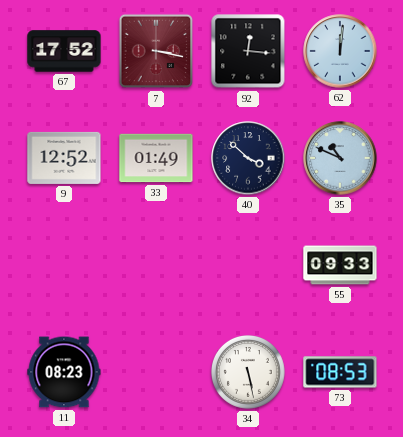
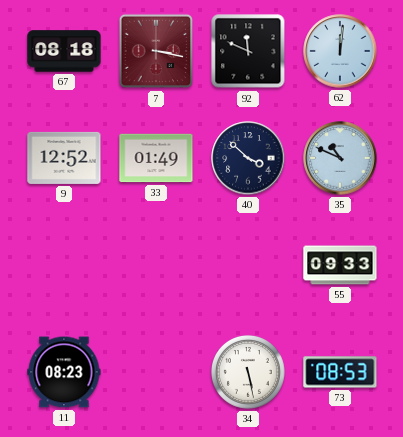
67: 17:52 -> 08:18
92: 12:16 -> 11:49
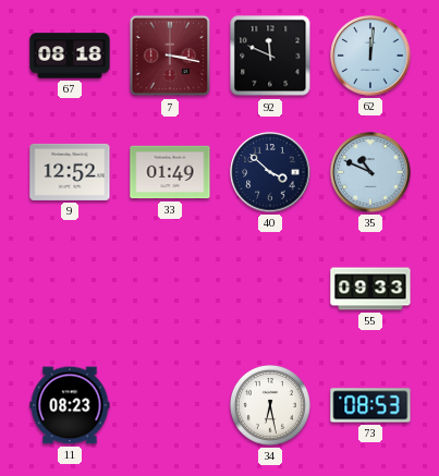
34: 5:28 -> 6:28
